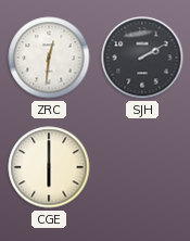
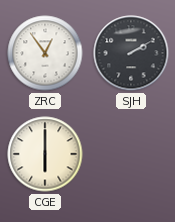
ZRC: 12:31 -> 12:54
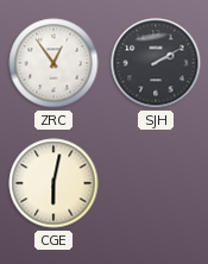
CGE: 6:00 -> 6:02
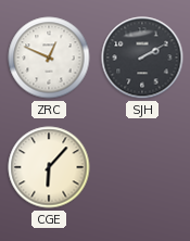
ZRC: 12:54 -> 12:49
CGE: 6:02 -> 6:07
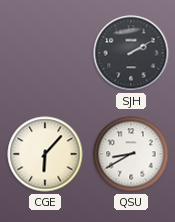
ZRC: 12:49 -> none
QSU: none -> 8:40
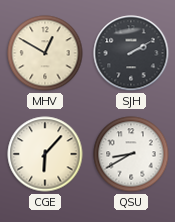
MHV: none -> 12:50
